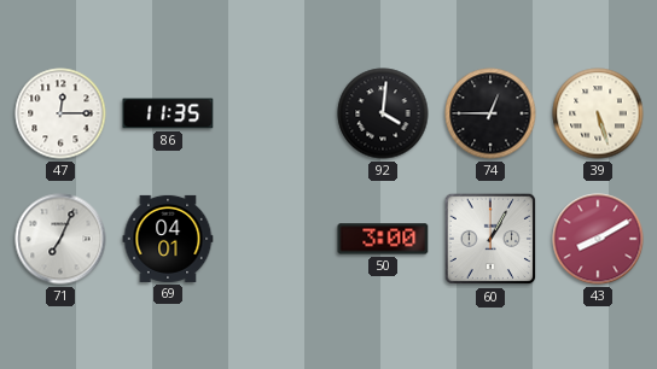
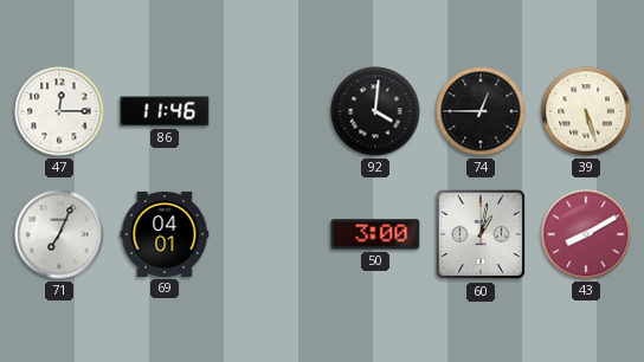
86: 11:35 -> 11:46
60: 1:05 -> 1:02
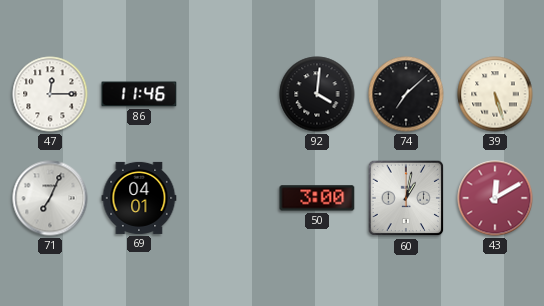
74: 12:45 -> 7:08
43: 8:10 -> 12:10
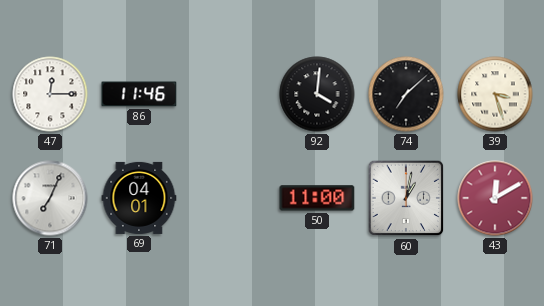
39: 5:27 -> 3:27
50: 3:00 -> 11:00
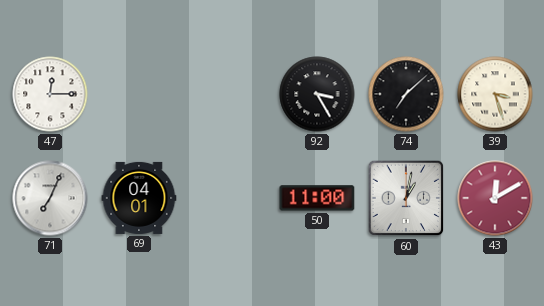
86: 11:46 -> none
92: 4:01 -> 3:25
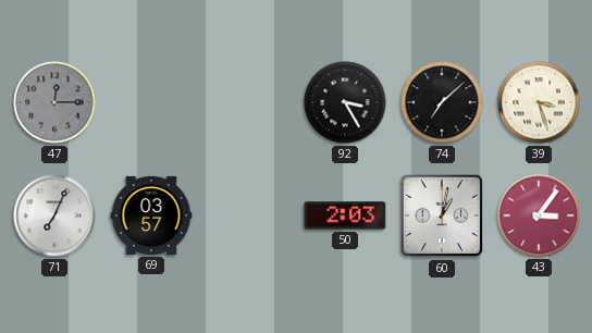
47 dial: white -> grey
69: 04:01 -> 03:57
50: 11:00 -> 2:03
43: 12:10 -> 3:06
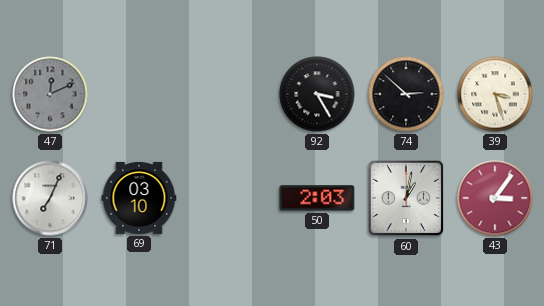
47: 12:15 -> 12:11
74: 7:08 -> 2:52
69: 03:57 -> 03:10
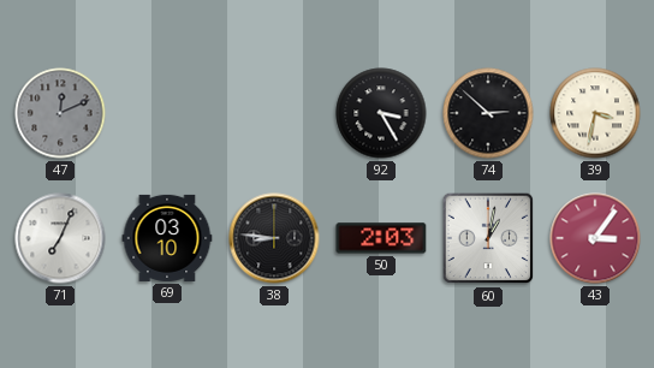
39: 3:27 -> 3:32
38: none -> 8:46
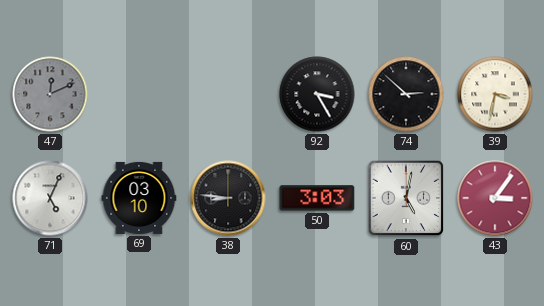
71: 7:04 -> 5:04
50: 2:03 -> 3:03
60: 1:02 -> 5:02
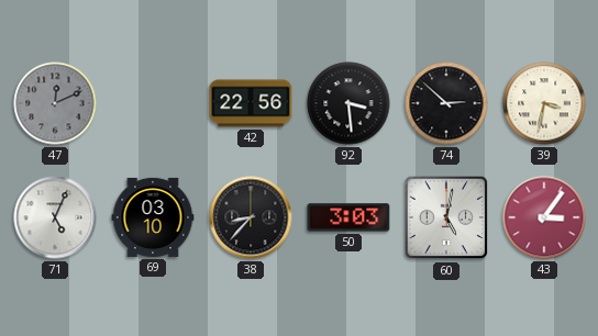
42: none -> 22:56
92: 3:25 -> 3:29
38: 8:46 -> 8:37
